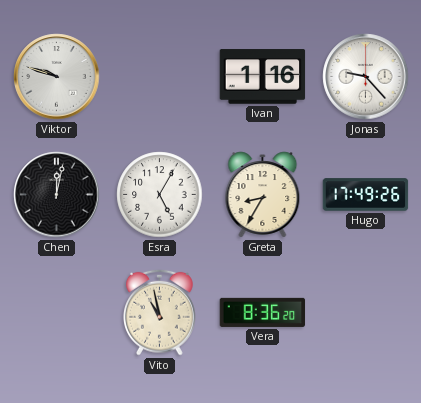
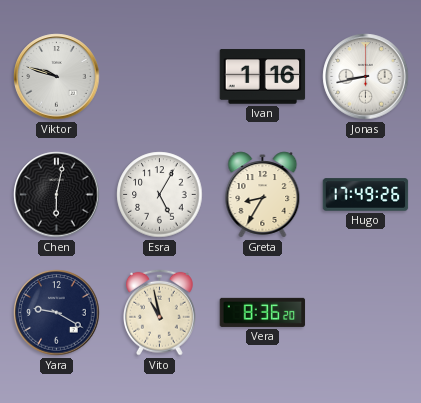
Jonas: 9:23 -> 8:43
Chen: 12:02 -> 6:02
Yara: none -> 9:20
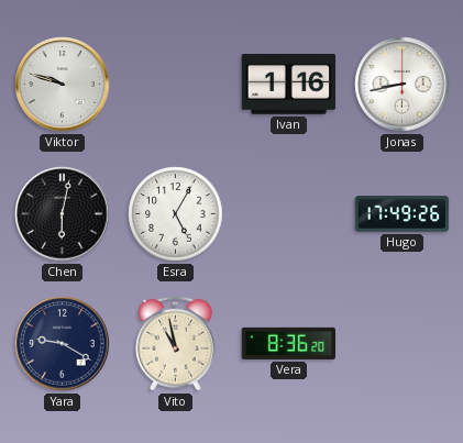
Greta: 8:35 -> none
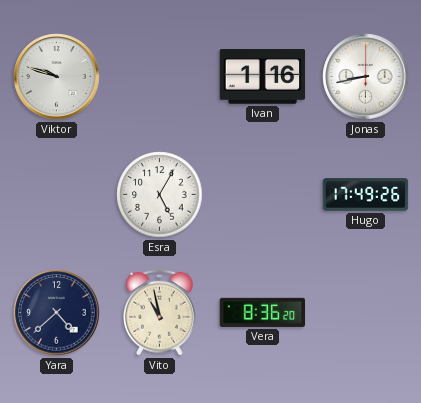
Chen: 6:02 -> none
Yara: 9:20 -> 4:38
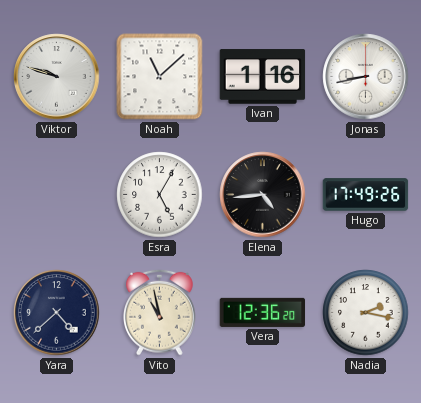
Noah: none -> 11:08
Elena: none -> 4:44
Vera: 8:36 -> 12:36
Nadia: none -> 2:17
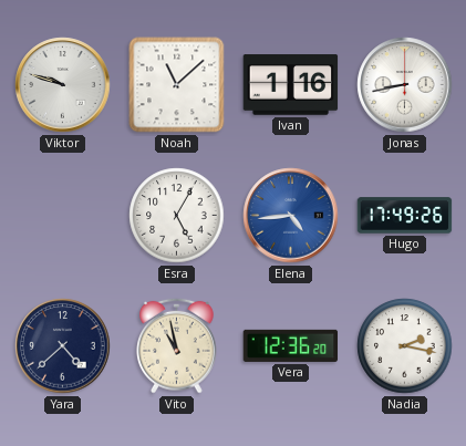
Elena dial: black -> blue
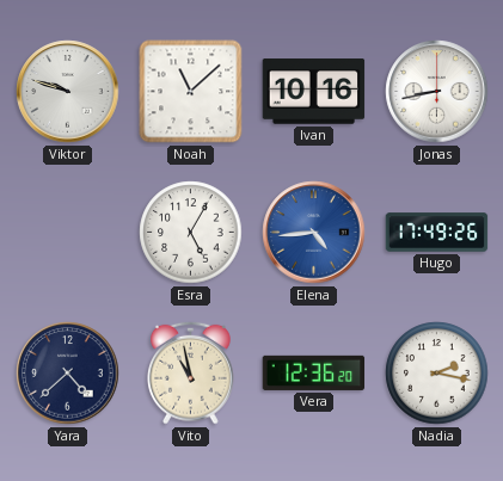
Ivan: 1:16 -> 10:16
